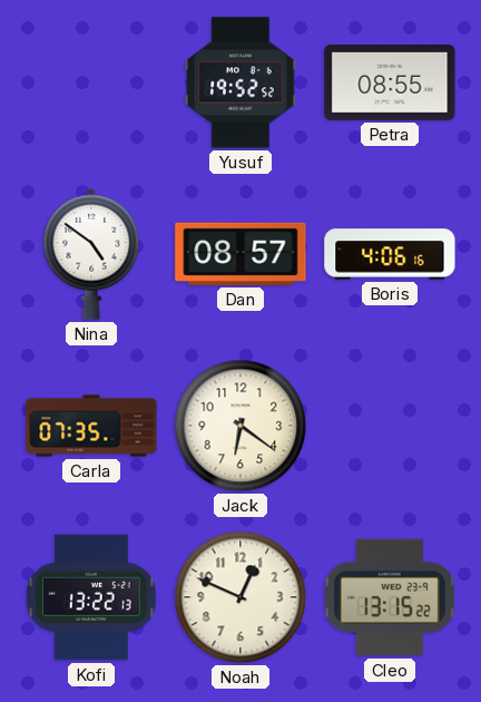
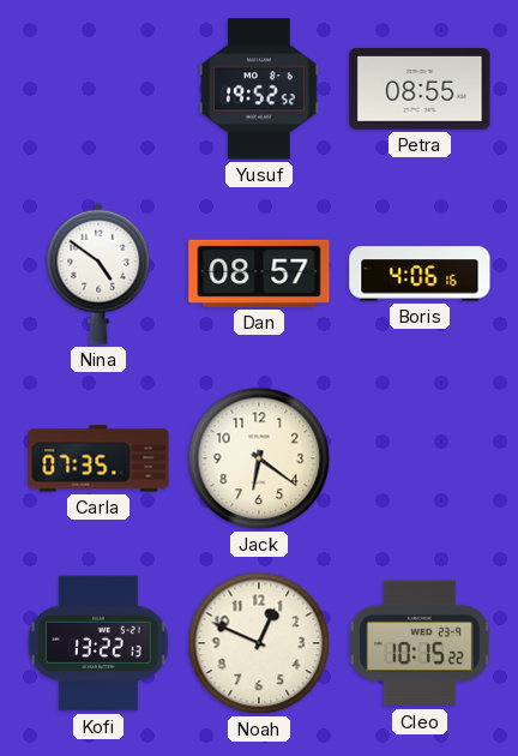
Cleo: 13:15 -> 10:15
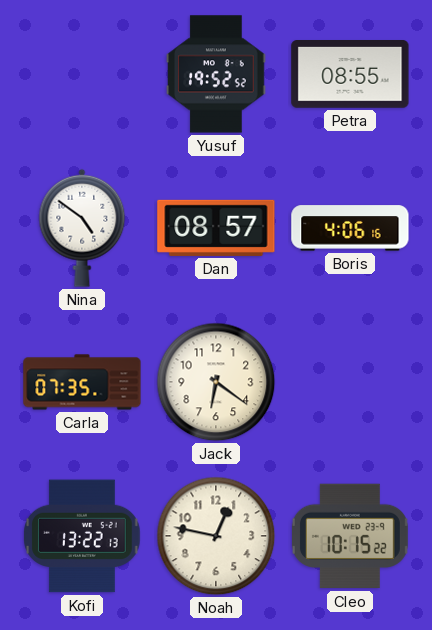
Noah: 12:49 -> 12:47
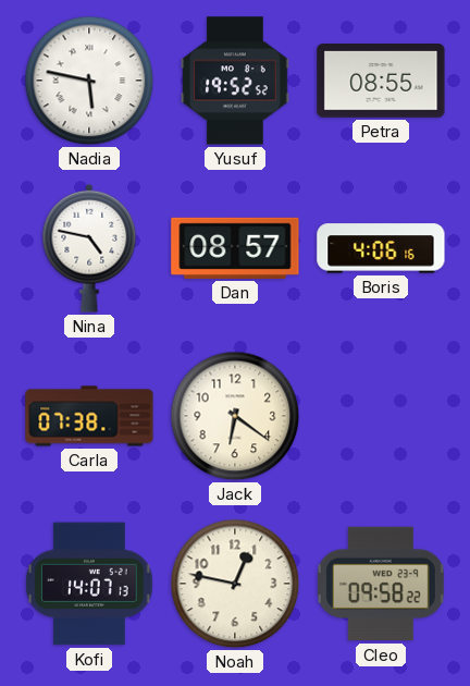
Nadia: none -> 5:47
Nina: 4:51 -> 4:47
Carla: 07:35 -> 07:38
Kofi: 13:22 -> 14:07
Cleo: 10:15 -> 09:58
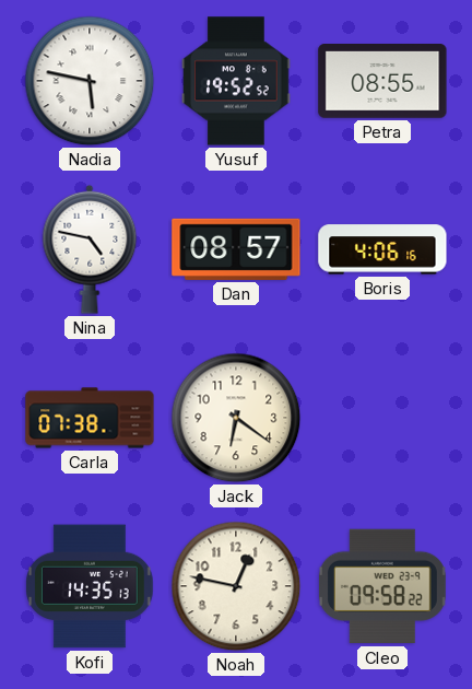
Kofi: 14:07 -> 14:35
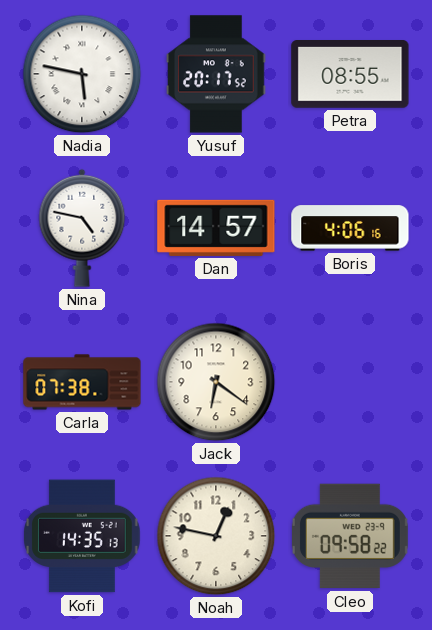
Yusuf: 19:52 -> 20:17
Dan: 08:57 -> 14:57
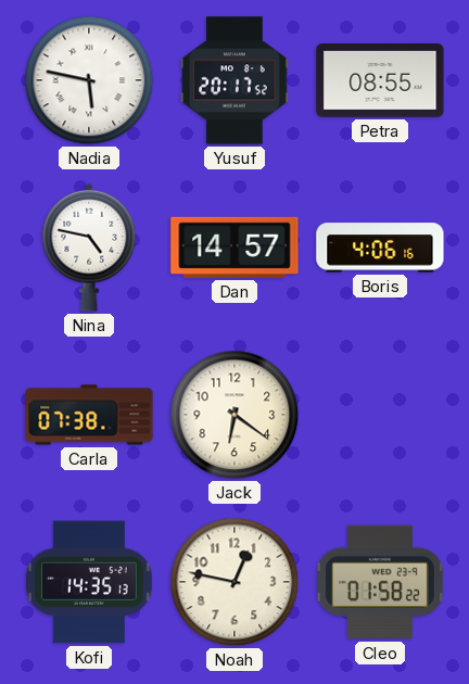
Cleo: 09:58 -> 01:58
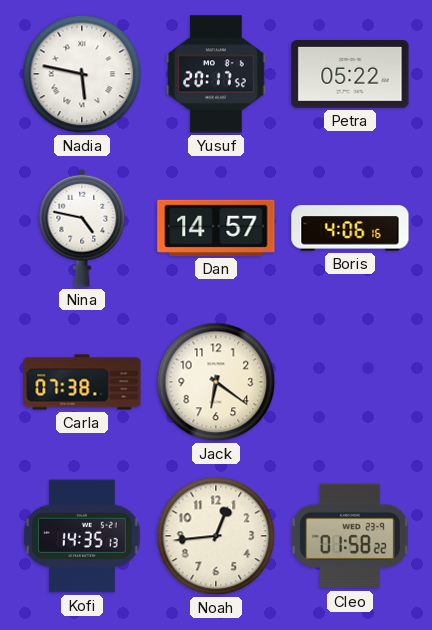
Petra: 08:55 -> 05:22
Noah: 12:47 -> 12:44
